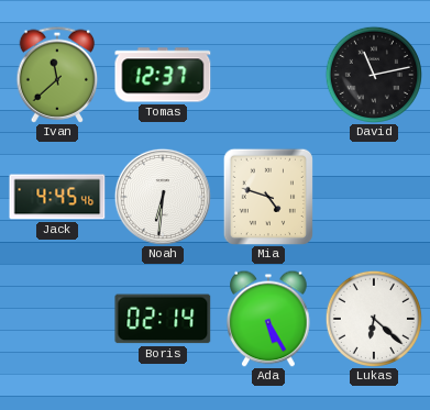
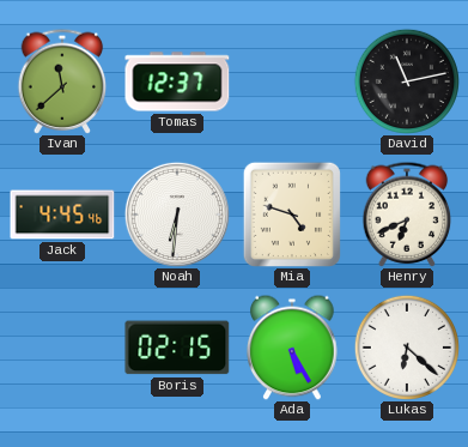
Henry: none -> 6:41
Boris: 02:14 -> 02:15
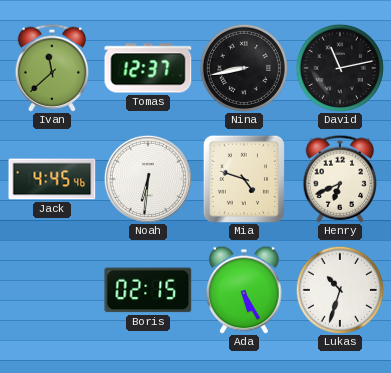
Nina: none -> 8:43
Lukas: 6:22 -> 10:33
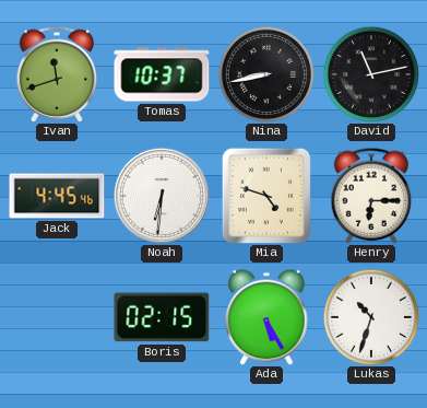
Ivan: 11:38 -> 11:42
Tomas: 12:37 -> 10:37
Henry: 6:41 -> 6:15
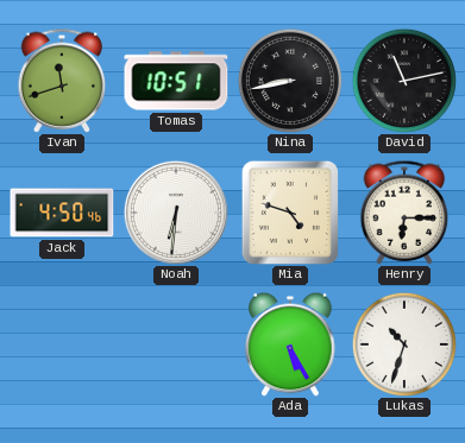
Tomas: 10:37 -> 10:51
Jack: 4:45 -> 4:50
Boris: 02:15 -> none
